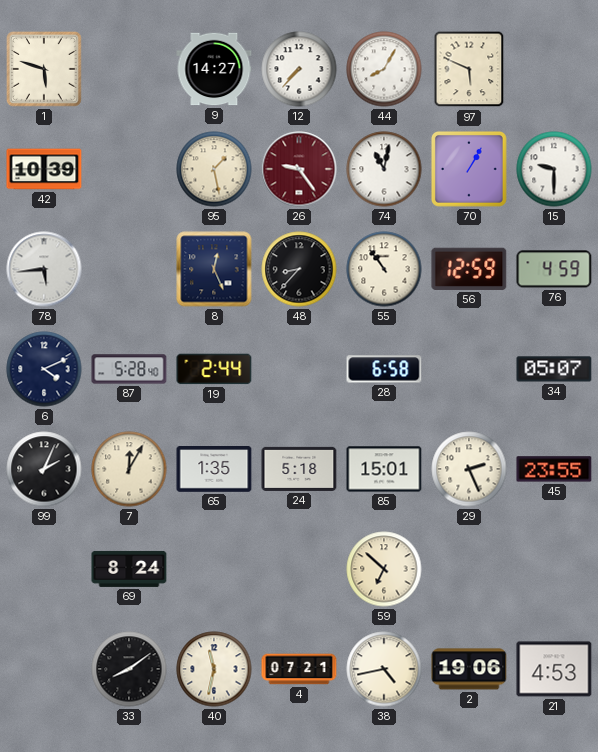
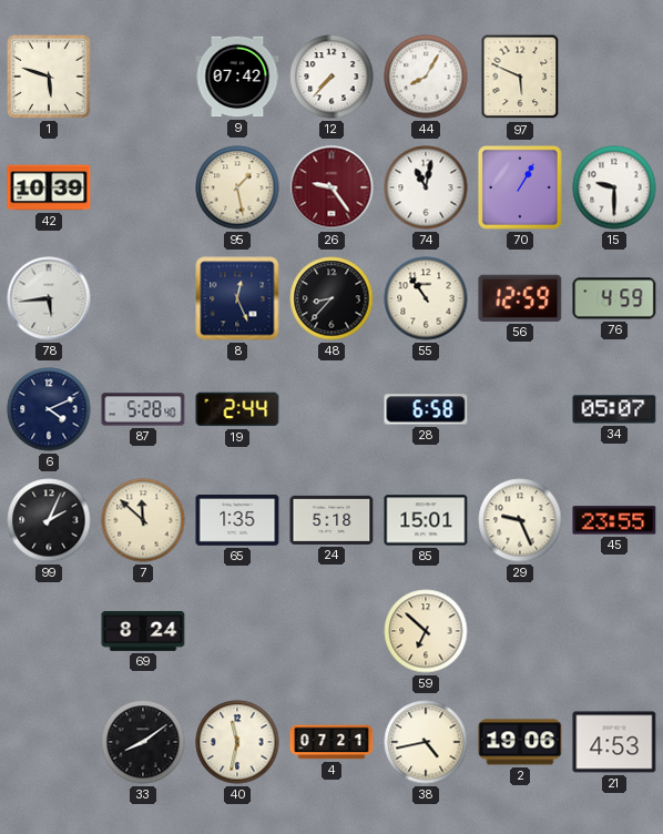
9: 14:27 -> 07:42
7: 12:05 -> 11:52
29: 2:26 -> 9:26
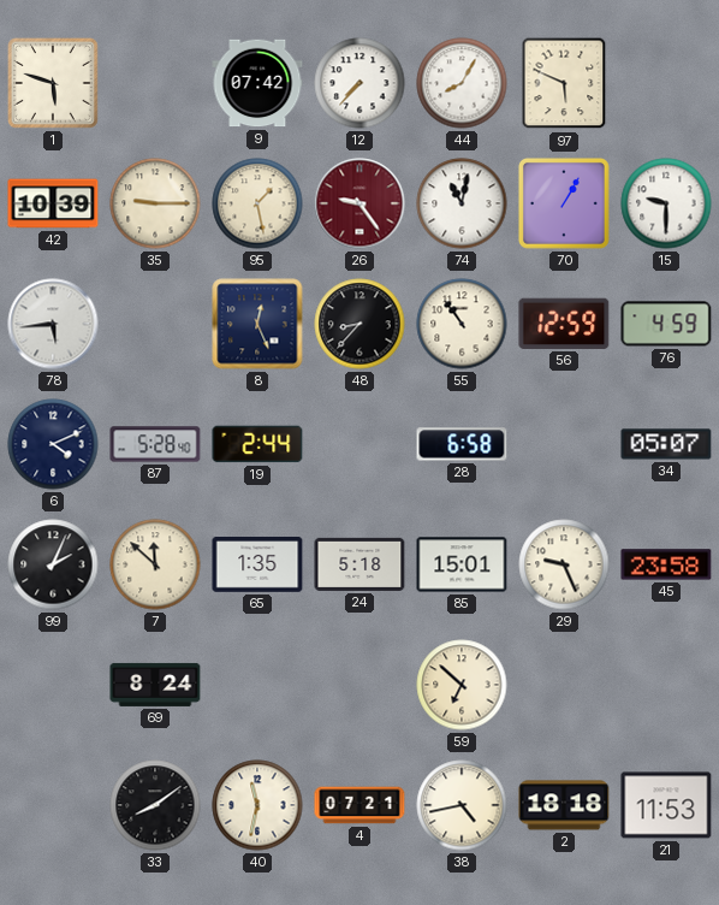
35: none -> 9:15
45: 23:55 -> 23:58
2: 19:06 -> 18:18
21: 4:53 -> 11:53
